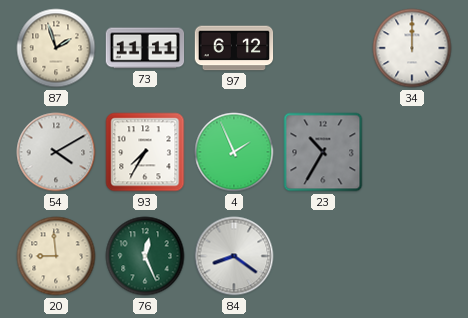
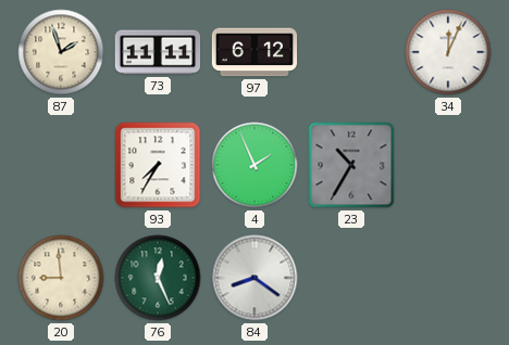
34: 12:00 -> 12:04
54: 4:10 -> none
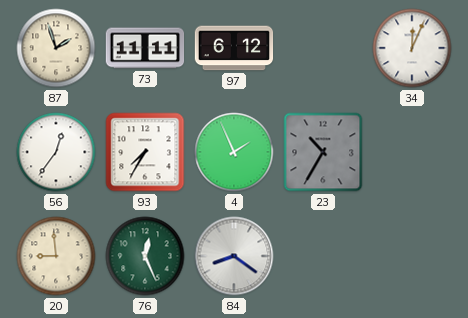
56: none -> 12:36
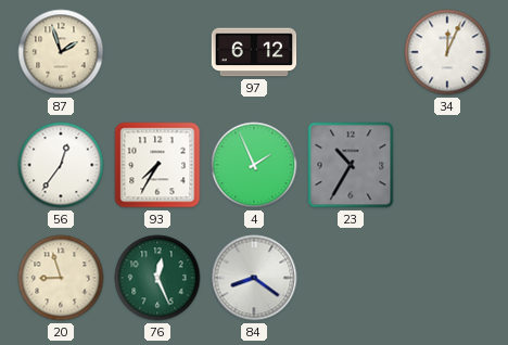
73: 11:11 -> none
20: 8:59 -> 8:57
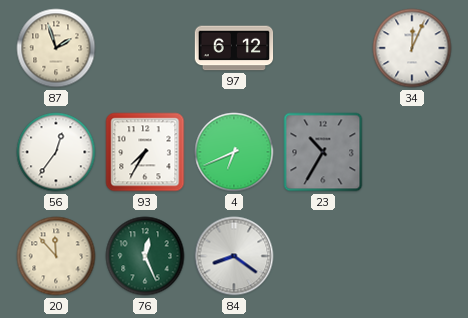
4: 1:56 -> 6:41
20: 8:57 -> 11:53
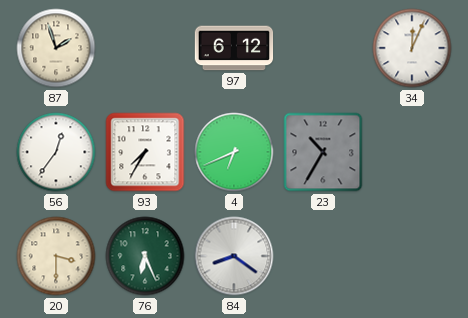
20: 11:53 -> 3:30
76: 12:26 -> 6:26
